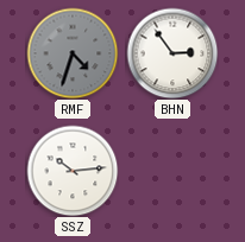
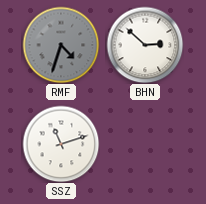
BHN: 2:54 -> 2:52
SSZ: 10:14 -> 11:12
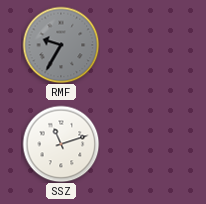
RMF: 4:33 -> 9:35
BHN: 2:52 -> none
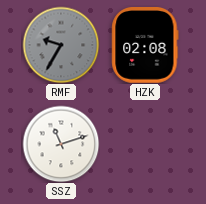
HZK: none -> 02:08
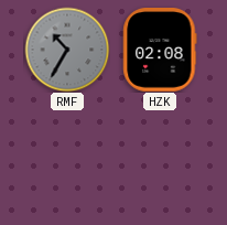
RMF: 9:35 -> 10:35
SSZ: 11:12 -> none
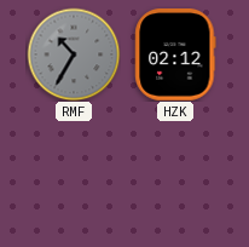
HZK: 02:08 -> 02:12
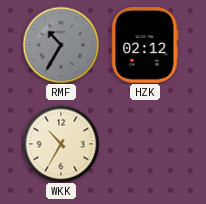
WKK: none -> 10:35
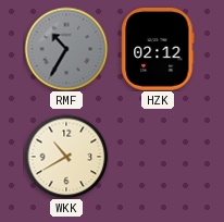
WKK: 10:35 -> 10:40
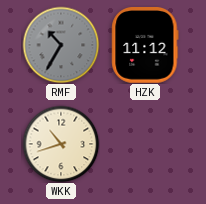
HZK: 02:12 -> 11:12
WKK: 10:40 -> 10:42
